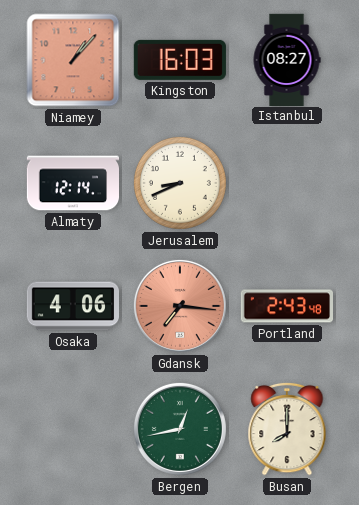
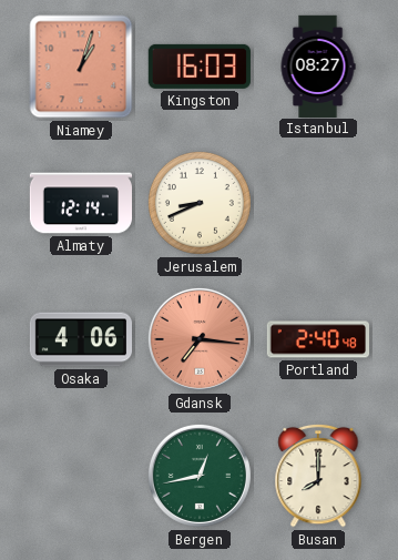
Niamey: 1:07 -> 1:03
Portland: 2:43 -> 2:40
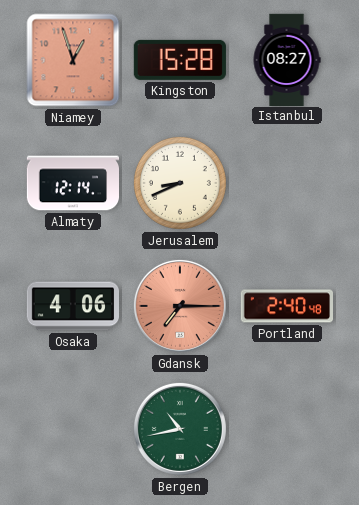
Niamey: 1:03 -> 12:57
Kingston: 16:03 -> 15:28
Gdansk: 7:16 -> 7:15
Bergen: 12:43 -> 10:43
Busan: 8:00 -> none
